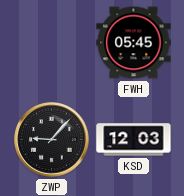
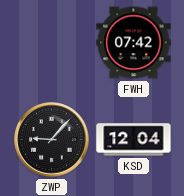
FWH: 05:45 -> 07:42
KSD: 12:03 -> 12:04
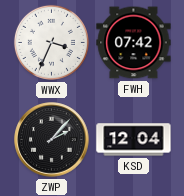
WWX: none -> 3:34
ZWP: 9:07 -> 2:07
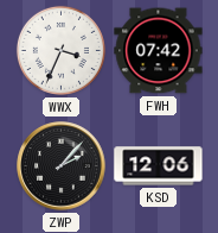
KSD: 12:04 -> 12:06
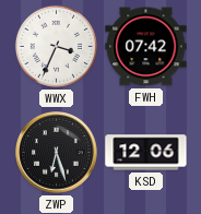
ZWP: 2:07 -> 6:27
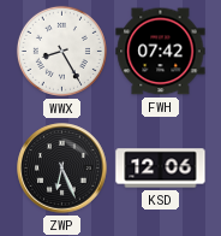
WWX: 3:34 -> 8:25
ZWP: 6:27 -> 6:26
